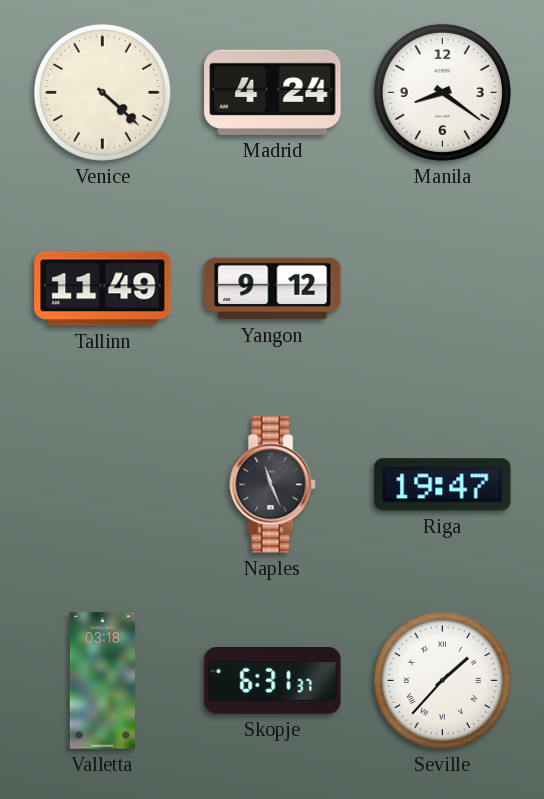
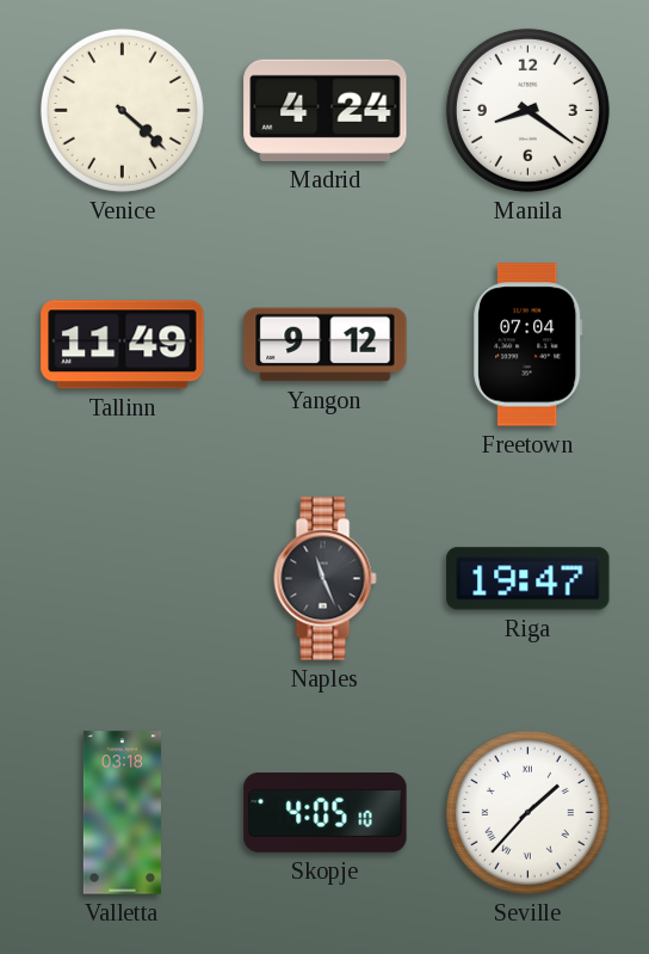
Freetown: none -> 07:04
Skopje: 6:31 -> 4:05
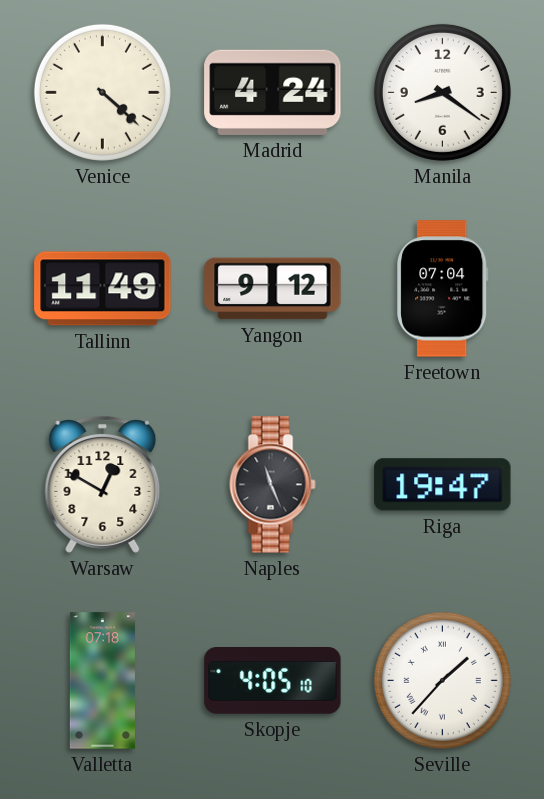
Warsaw: none -> 12:50
Valletta: 03:18 -> 07:18
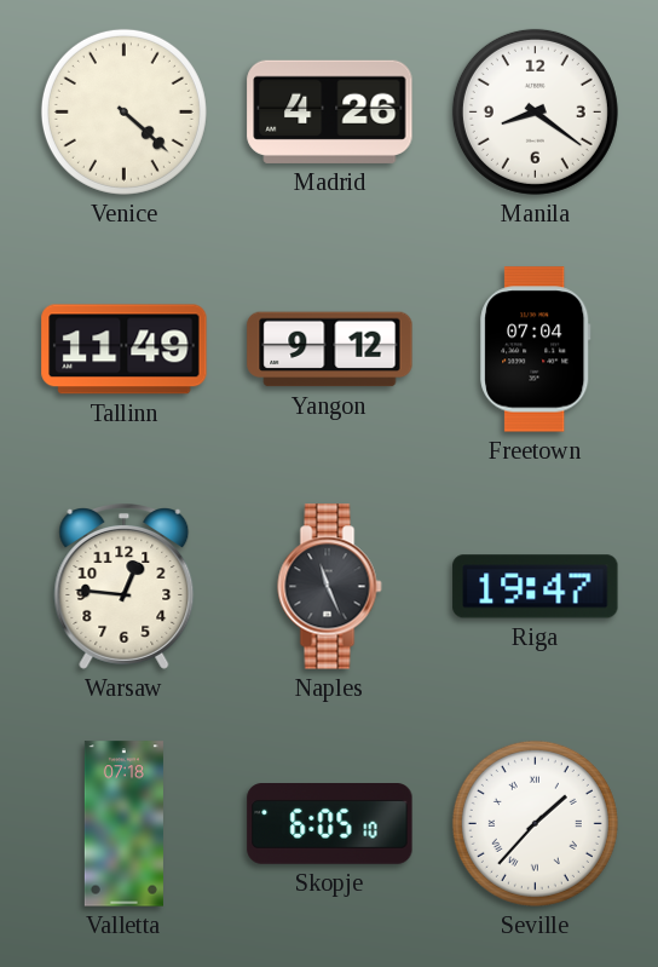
Madrid: 4:24 -> 4:26
Warsaw: 12:50 -> 12:46
Skopje: 4:05 -> 6:05
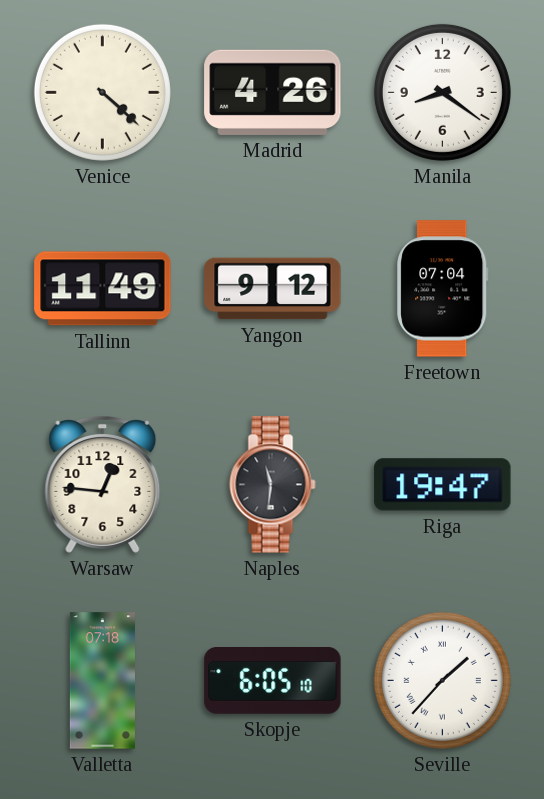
Naples: 11:26 -> 11:31
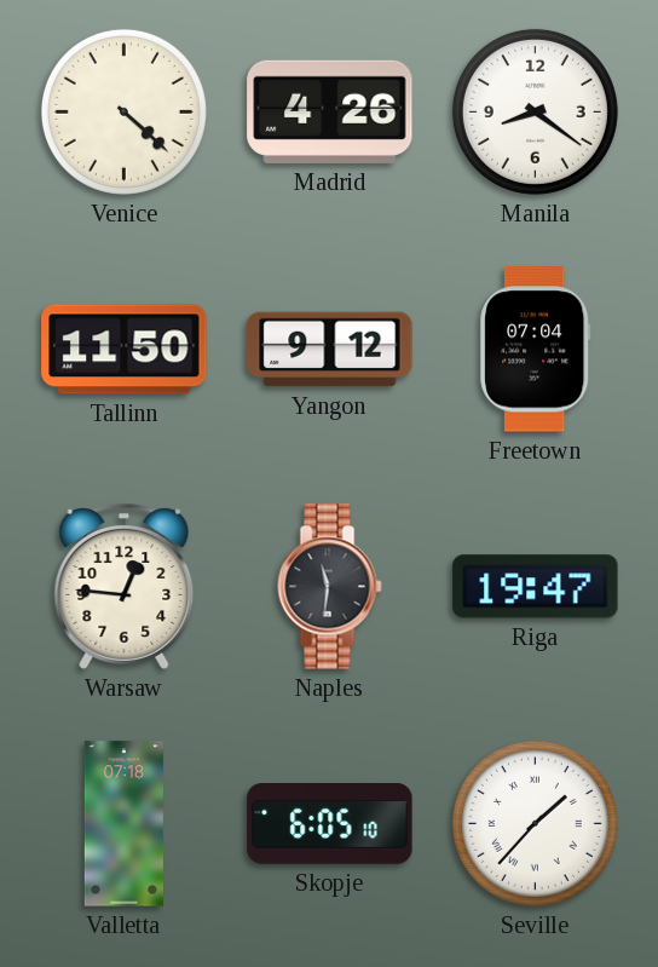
Tallinn: 11:49 -> 11:50
